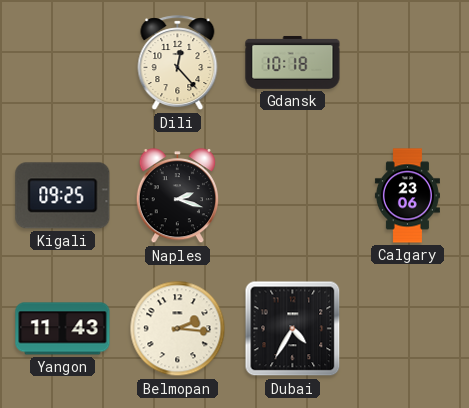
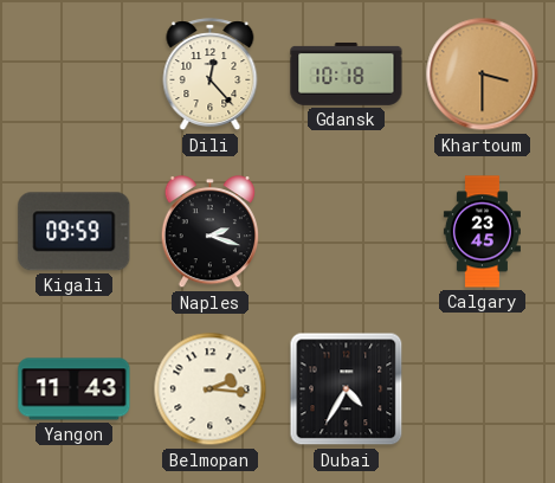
Khartoum: none -> 3:30
Kigali: 09:25 -> 09:59
Calgary: 23:06 -> 23:45
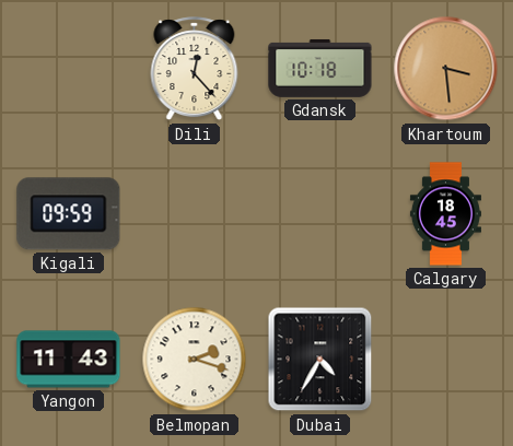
Khartoum: 3:30 -> 3:29
Naples: 2:18 -> none
Calgary: 23:45 -> 18:45
Belmopan: 2:16 -> 2:18
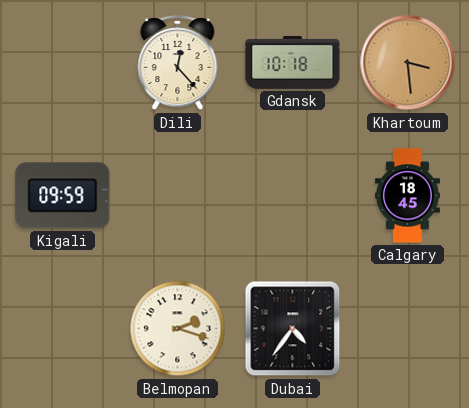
Yangon: 11:43 -> none
Dubai: 4:35 -> 4:36
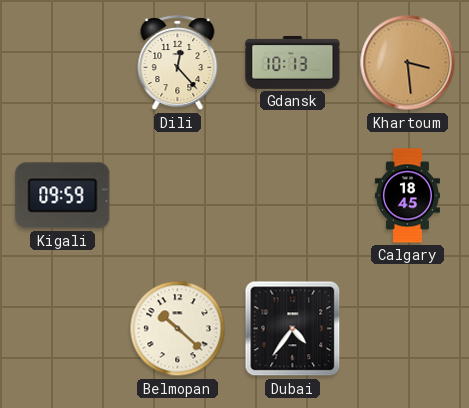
Gdansk: 10:18 -> 10:13
Belmopan: 2:18 -> 10:22
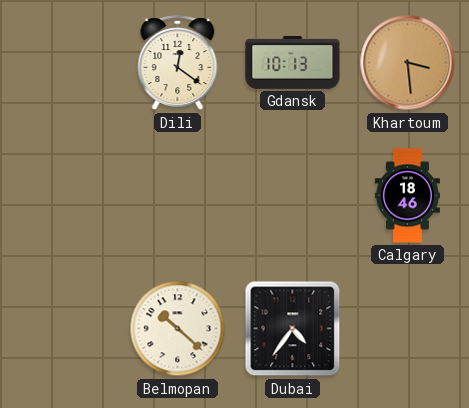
Dili: 12:23 -> 12:21
Kigali: 09:59 -> none
Calgary: 18:45 -> 18:46
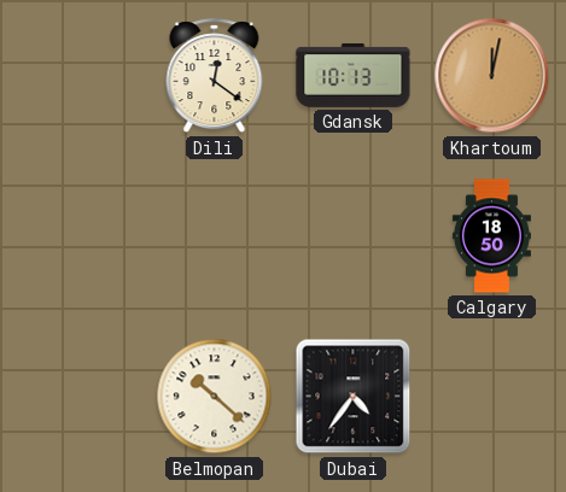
Khartoum: 3:29 -> 12:02
Calgary: 18:46 -> 18:50
